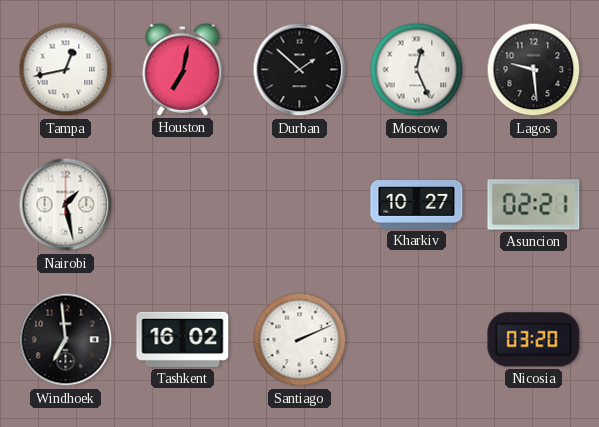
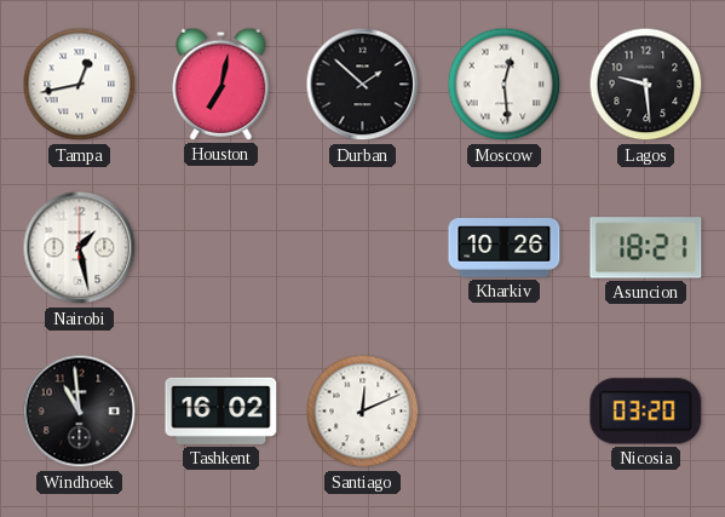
Moscow: 12:26 -> 12:29
Kharkiv: 10:27 -> 10:26
Asuncion: 02:21 -> 18:21
Windhoek: 6:59 -> 10:59
Santiago: 2:11 -> 12:11
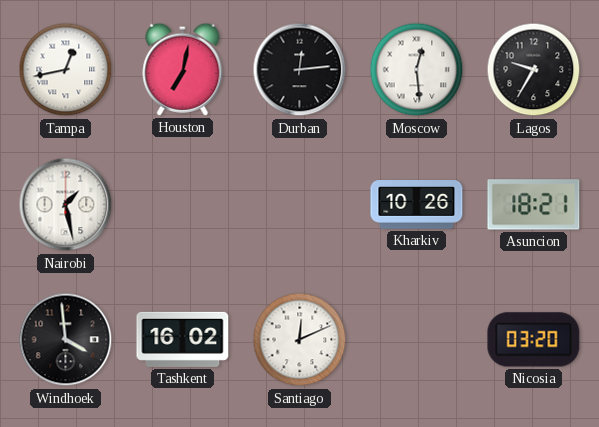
Durban: 1:52 -> 12:14
Lagos: 9:29 -> 9:35
Windhoek: 10:59 -> 3:59
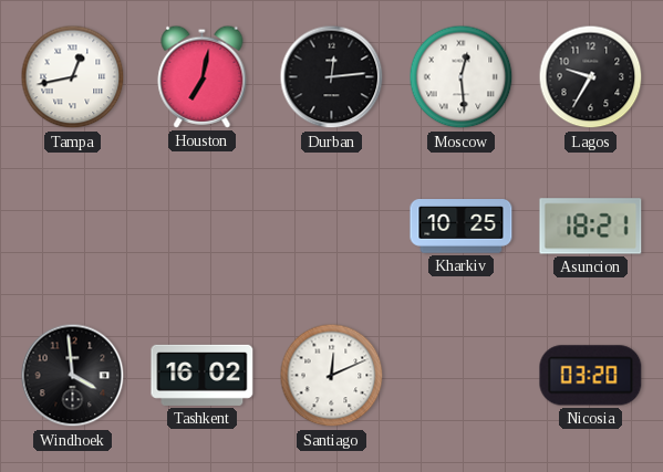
Nairobi: 1:28 -> none
Kharkiv: 10:26 -> 10:25
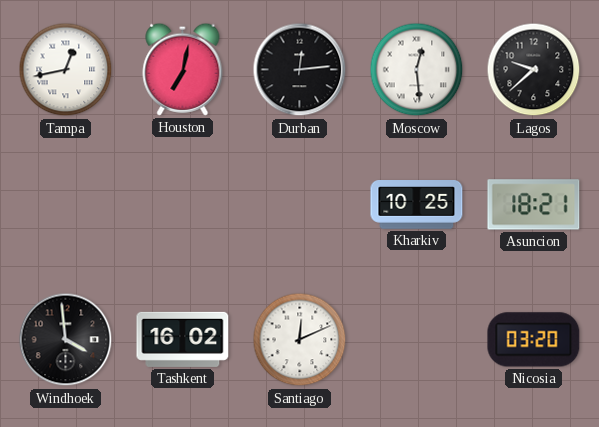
Lagos: 9:35 -> 9:38
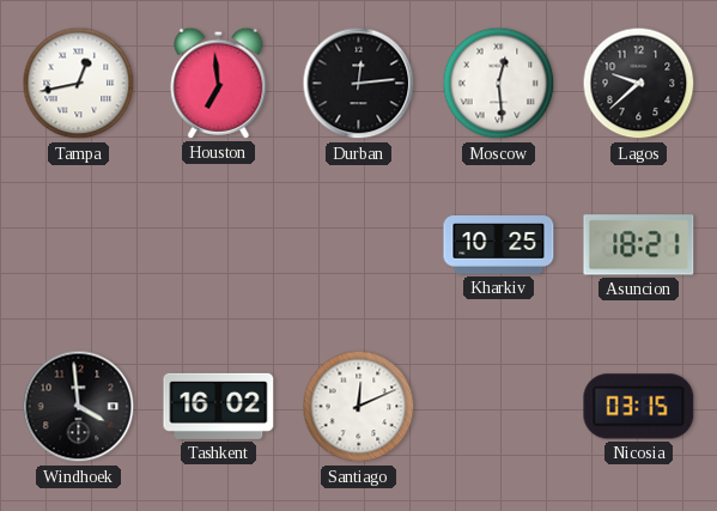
Houston: 7:02 -> 6:59
Nicosia: 03:20 -> 03:15
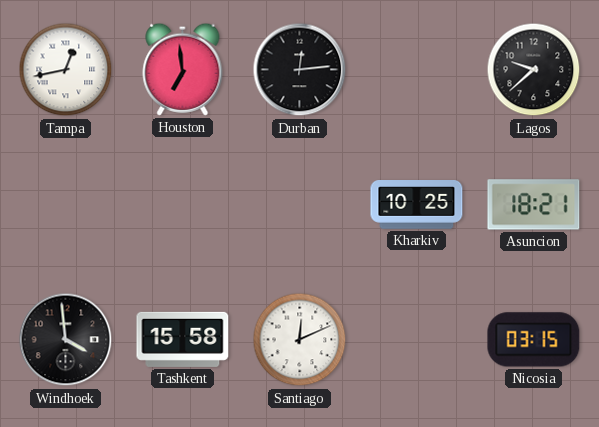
Moscow: 12:29 -> none
Tashkent: 16:02 -> 15:58
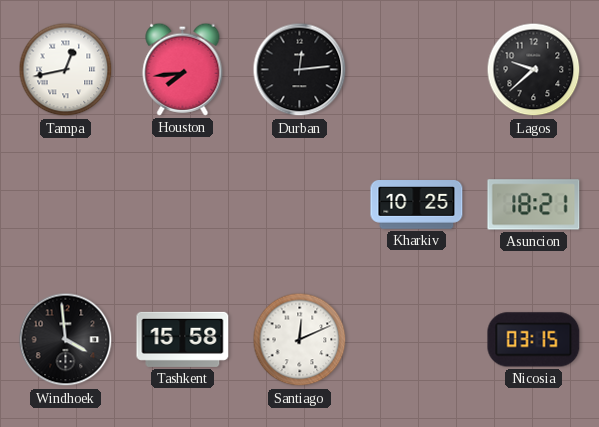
Houston: 6:59 -> 7:44
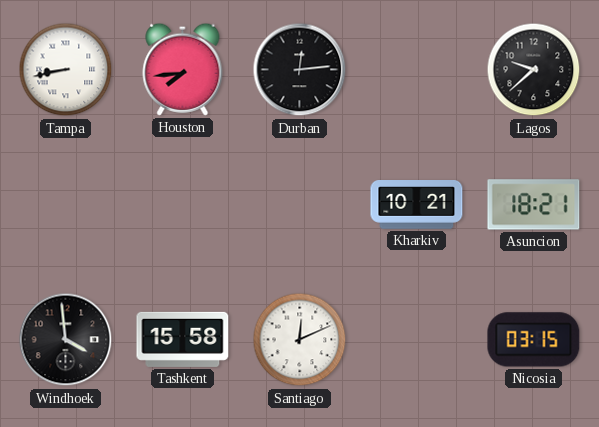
Tampa: 12:43 -> 8:43
Kharkiv: 10:25 -> 10:21
